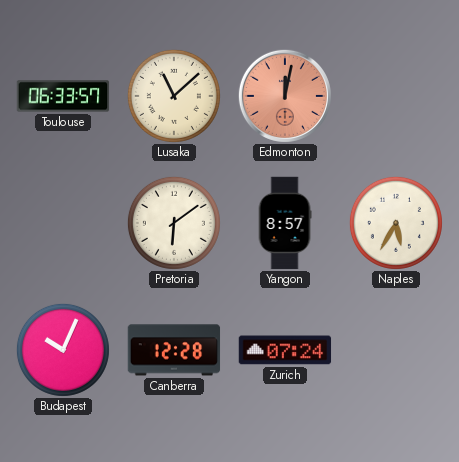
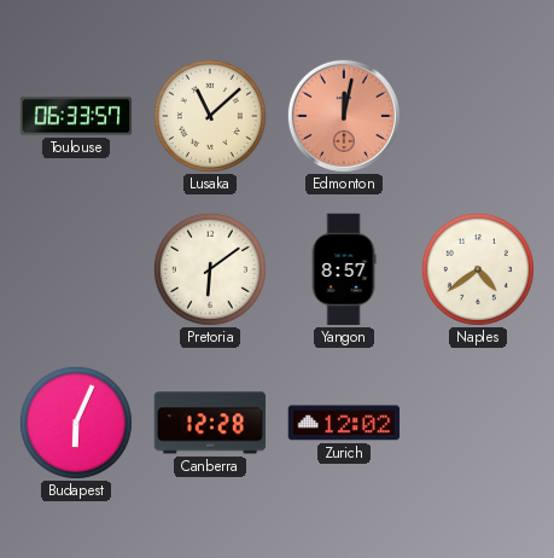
Naples: 5:35 -> 4:39
Budapest: 10:04 -> 6:04
Zurich: 07:24 -> 12:02
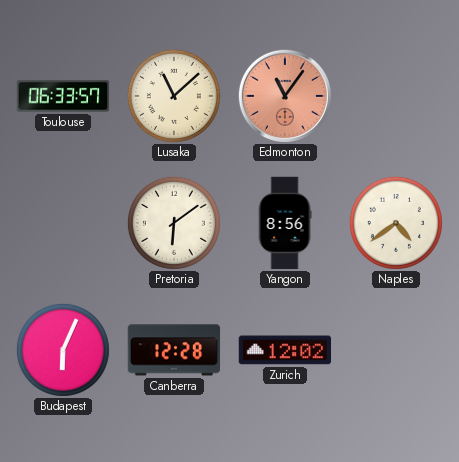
Edmonton: 12:02 -> 11:06
Yangon: 8:57 -> 8:56
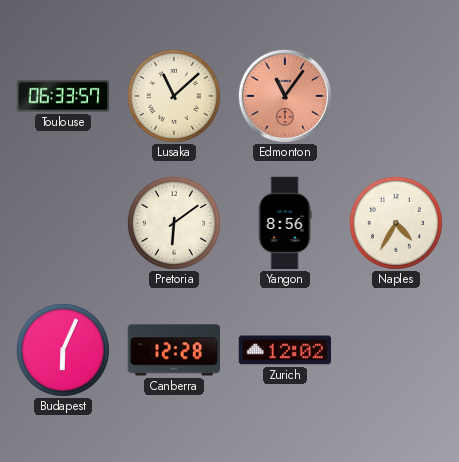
Naples: 4:39 -> 4:35
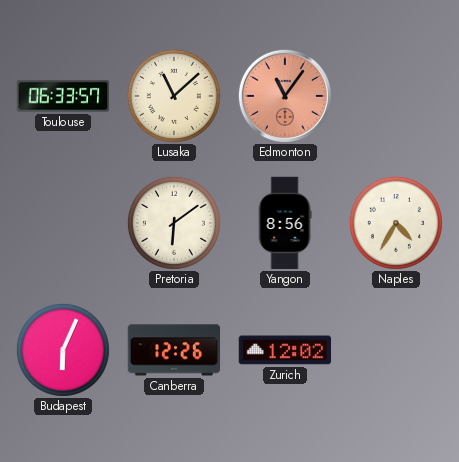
Canberra: 12:28 -> 12:26
